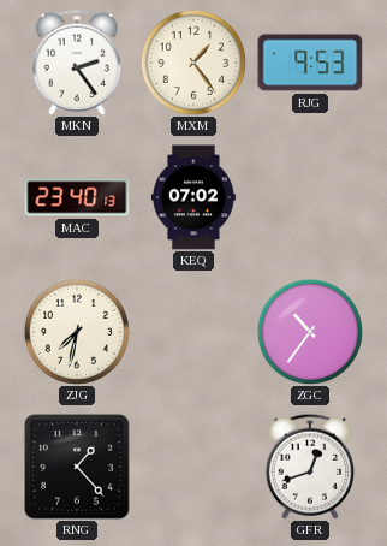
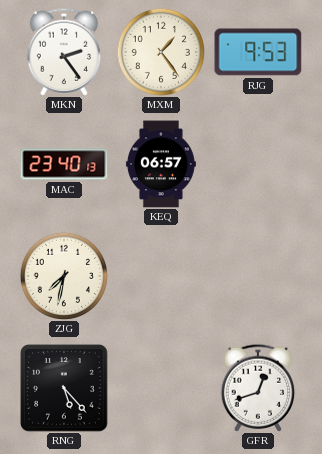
KEQ: 07:02 -> 06:57
ZGC: 10:36 -> none
RNG: 1:23 -> 5:23
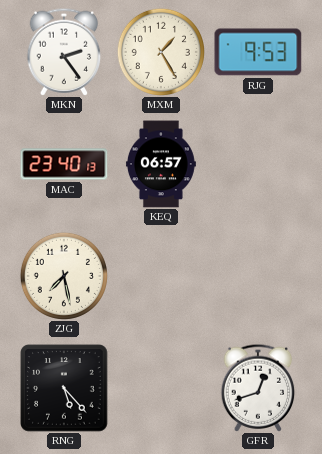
MXM: 1:24 -> 1:25
ZJG: 7:32 -> 7:28
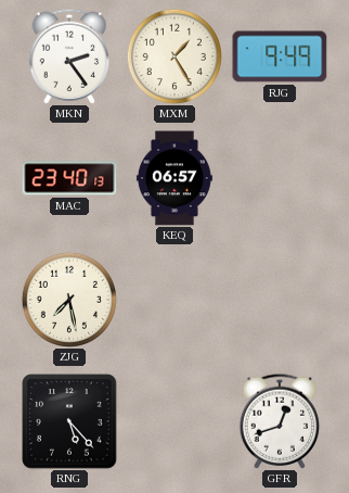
RJG: 9:53 -> 9:49
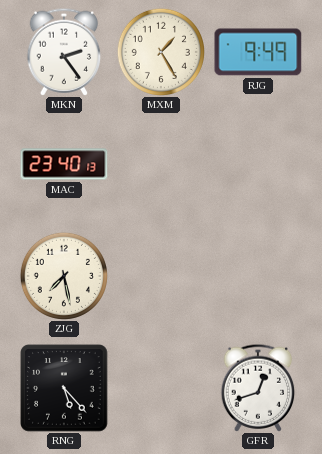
KEQ: 06:57 -> none
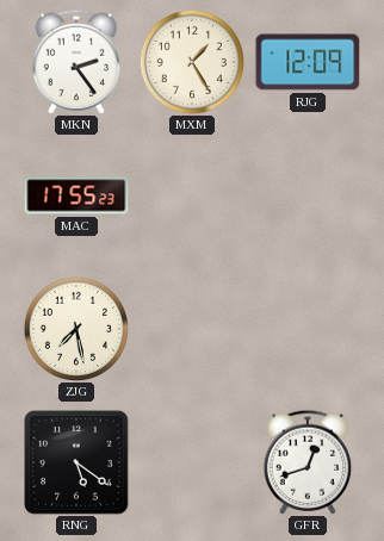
RJG: 9:49 -> 12:09
MAC: 23:40 -> 17:55
RNG: 5:23 -> 5:21
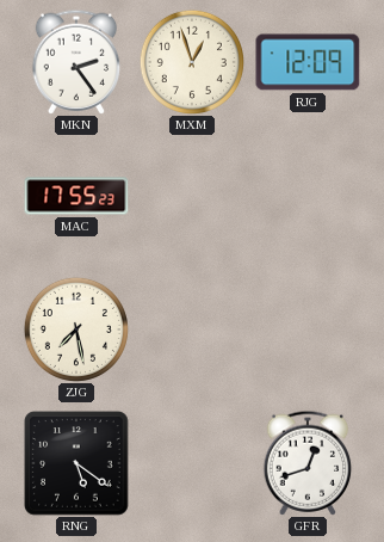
MXM: 1:25 -> 12:57
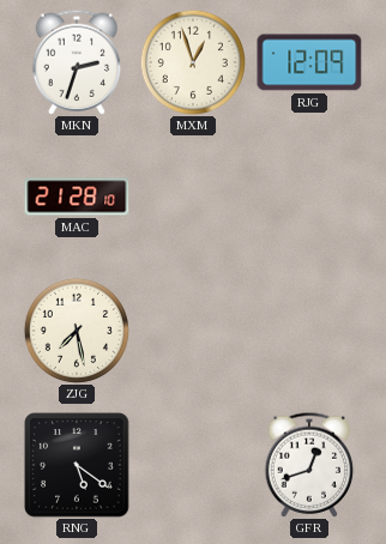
MKN: 2:24 -> 2:33
MAC: 17:55 -> 21:28
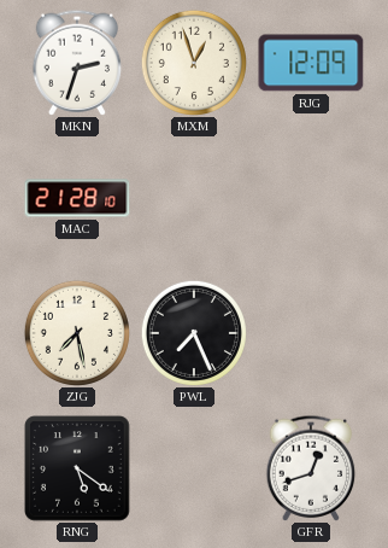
PWL: none -> 7:26
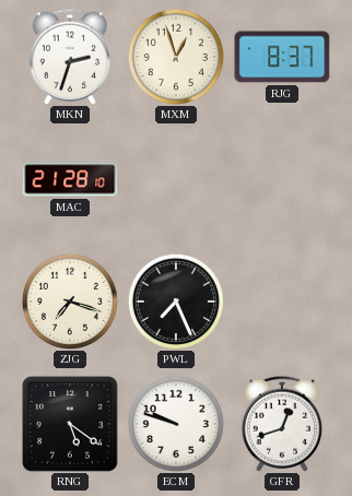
RJG: 12:09 -> 8:37
ZJG: 7:28 -> 7:18
ECM: none -> 9:48
